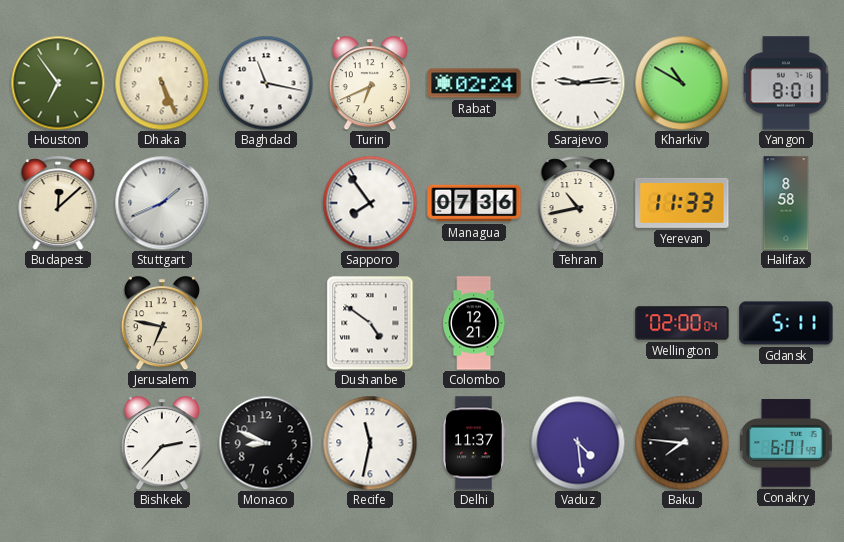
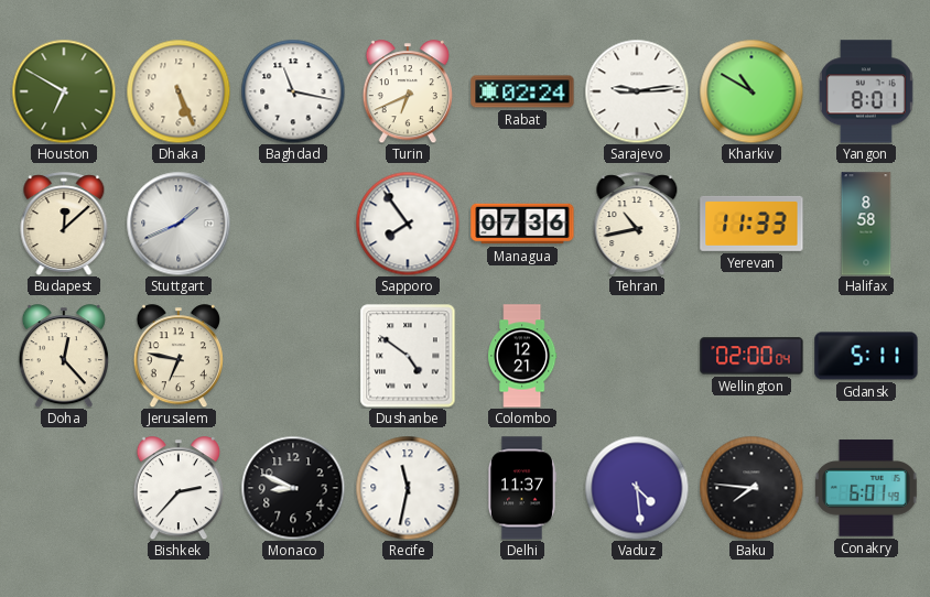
Houston: 6:54 -> 6:50
Doha: none -> 12:23
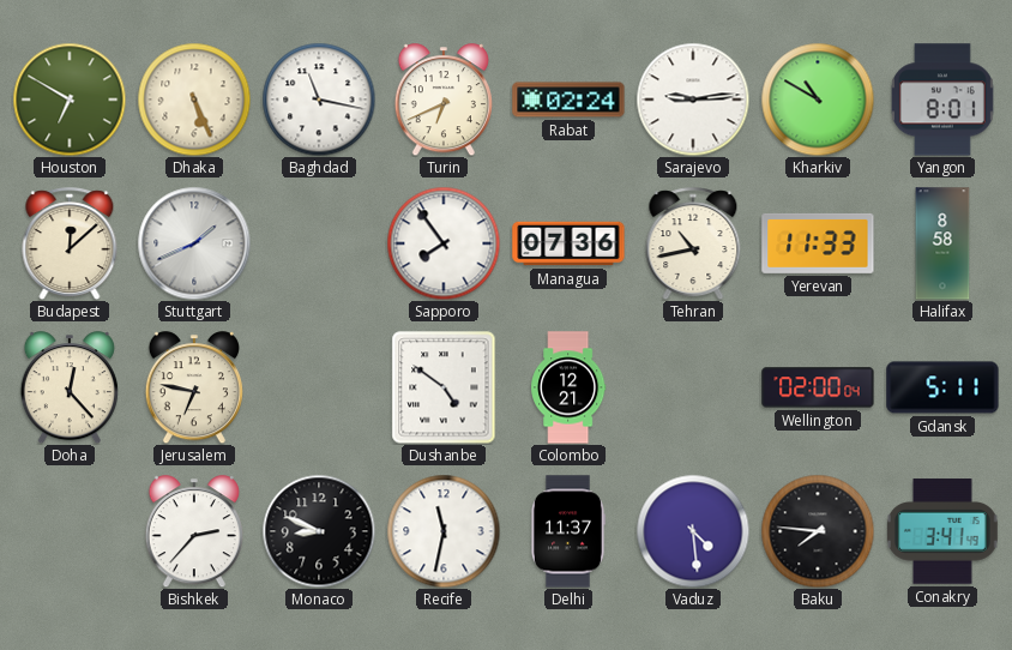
Conakry: 6:01 -> 3:41
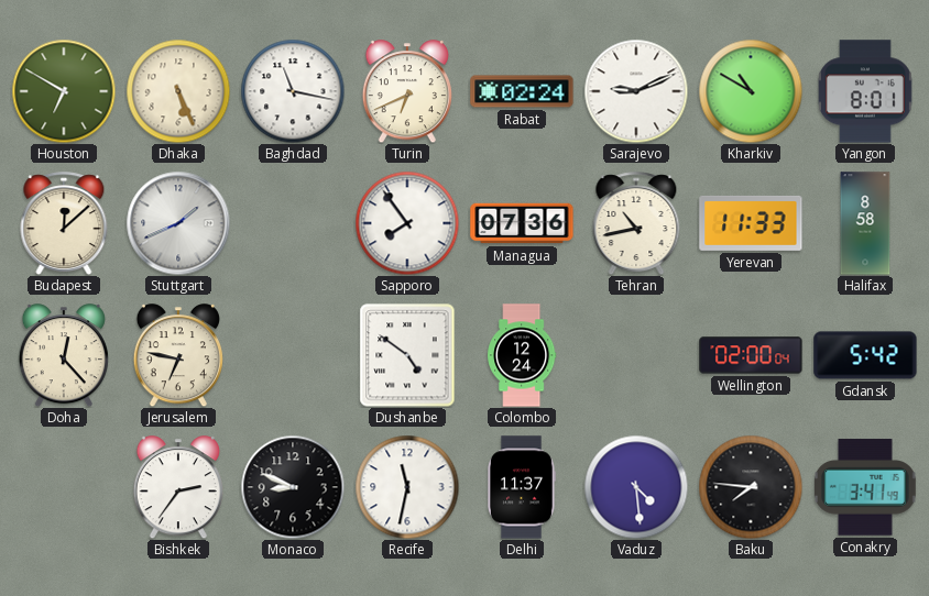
Sarajevo: 9:14 -> 9:11
Colombo: 12:21 -> 12:24
Gdansk: 5:11 -> 5:42
Bishkek: 2:37 -> 2:36
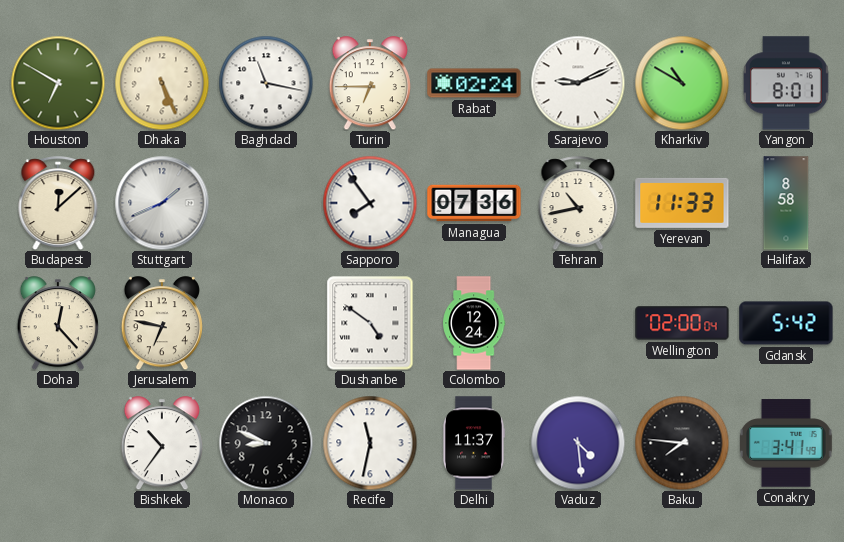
Turin: 6:41 -> 6:45
Bishkek: 2:36 -> 10:36
